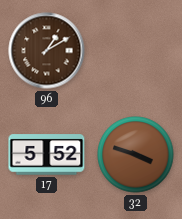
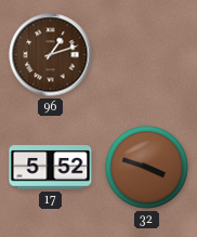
96: 1:10 -> 1:12
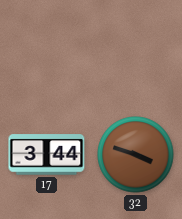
96: 1:12 -> none
17: 5:52 -> 3:44
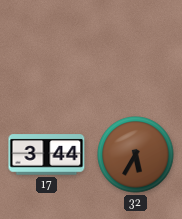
32: 3:48 -> 5:35
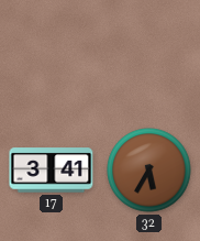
17: 3:44 -> 3:41
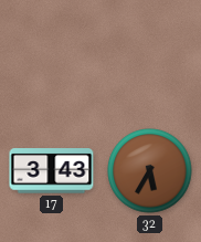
17: 3:41 -> 3:43
